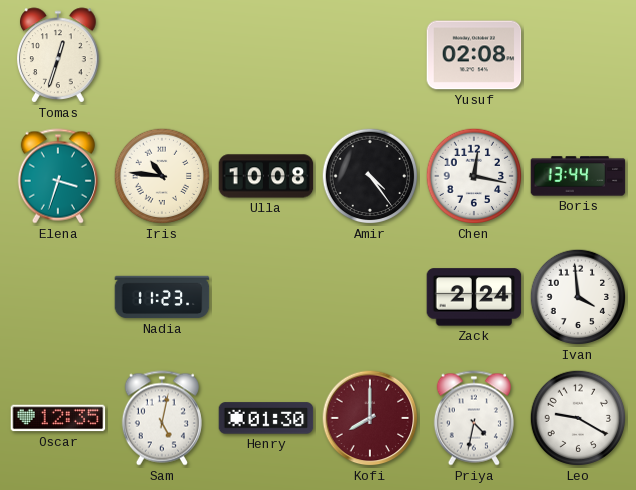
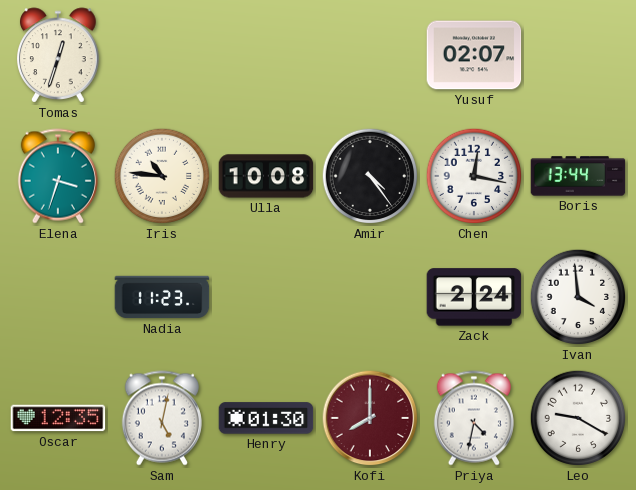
Yusuf: 02:08 -> 02:07
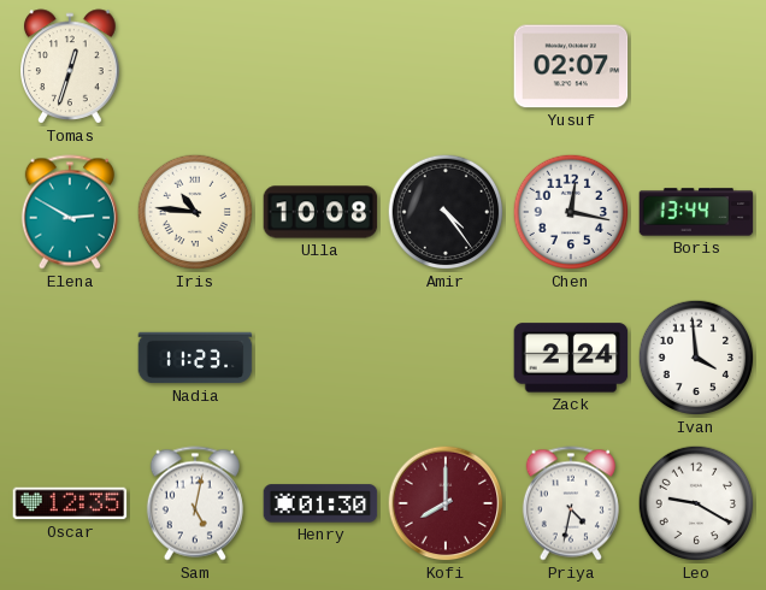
Elena: 3:33 -> 2:50
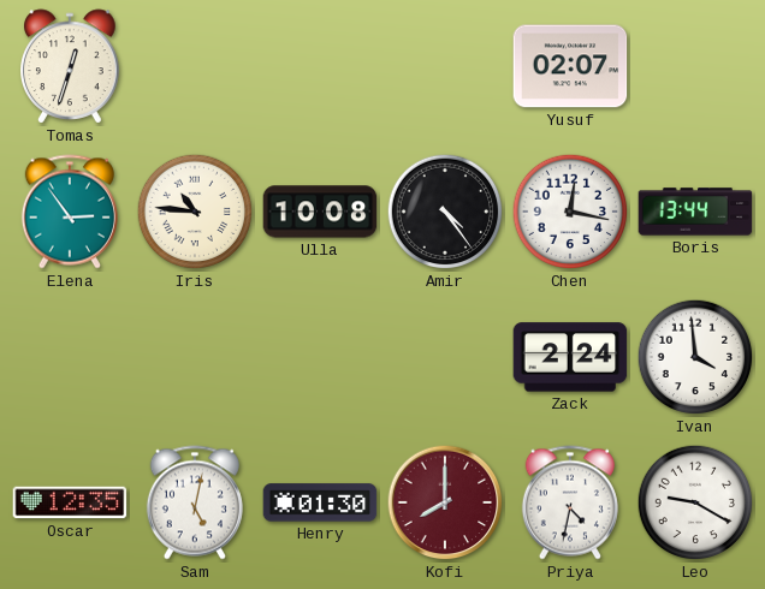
Elena: 2:50 -> 2:54
Nadia: 11:23 -> none
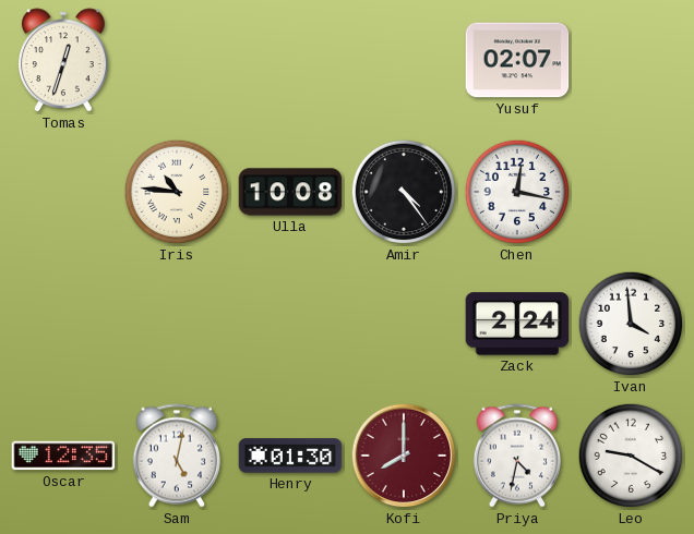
Elena: 2:54 -> none
Boris: 13:44 -> none
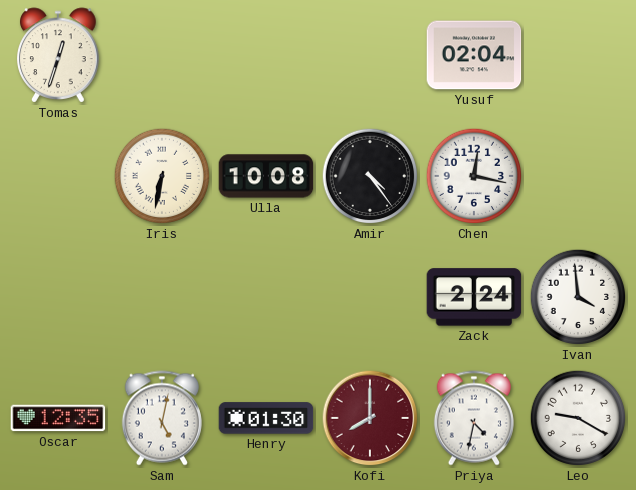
Yusuf: 02:07 -> 02:04
Iris: 10:46 -> 6:32
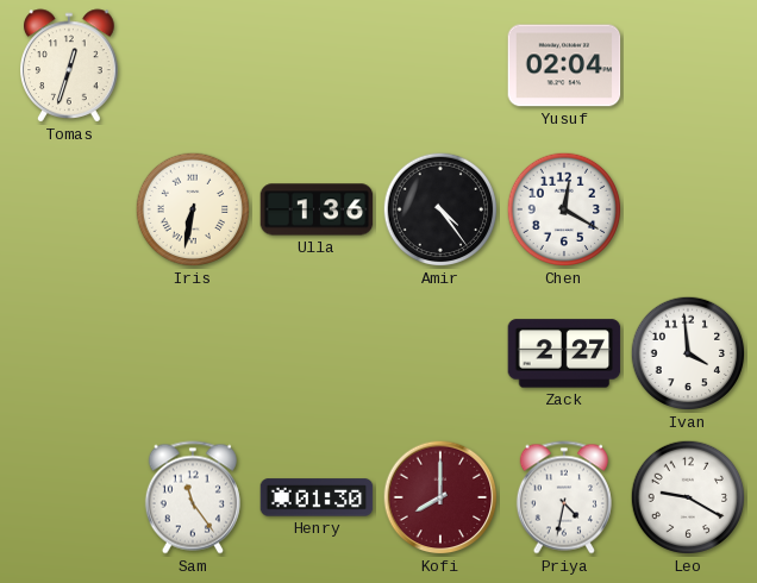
Ulla: 10:08 -> 1:36
Chen: 12:17 -> 12:20
Zack: 2:24 -> 2:27
Oscar: 12:35 -> none
Sam: 5:02 -> 11:24
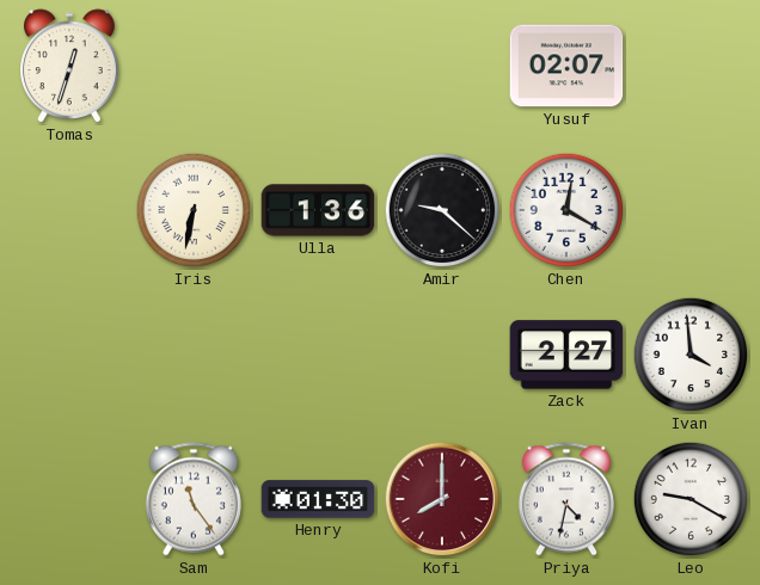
Yusuf: 02:04 -> 02:07
Amir: 4:24 -> 9:22
